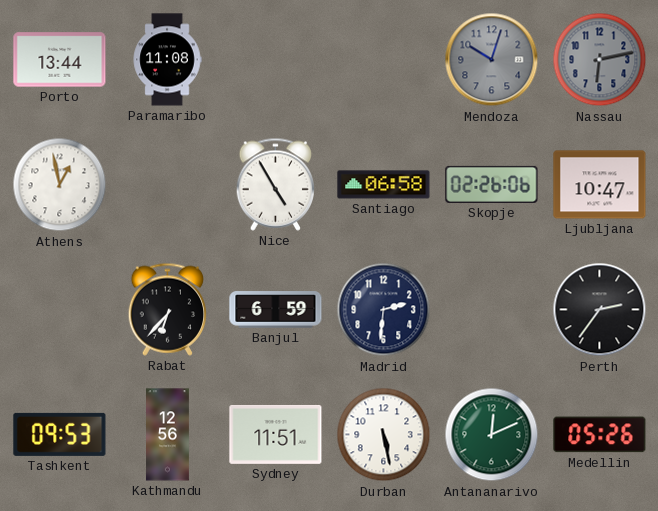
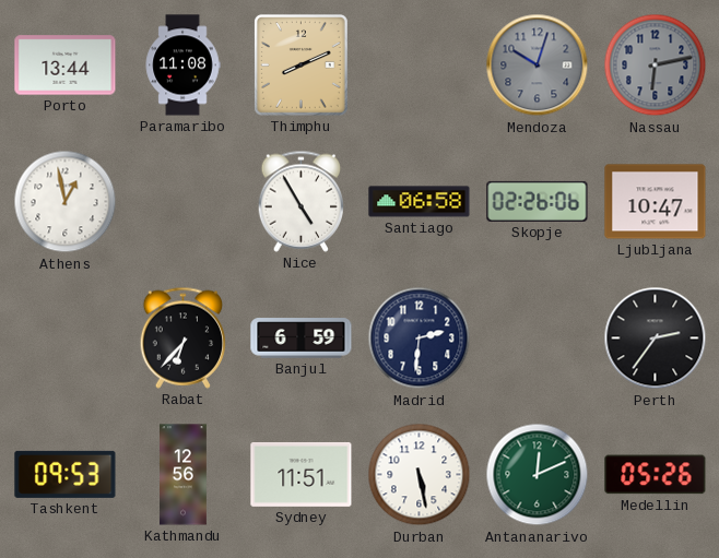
Thimphu: none -> 8:11
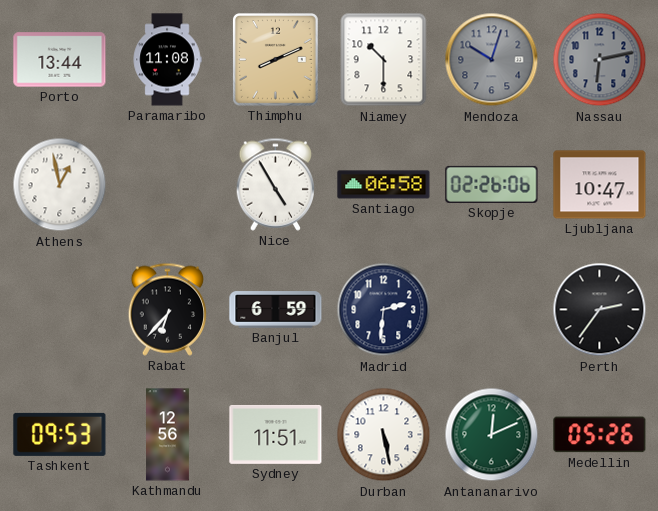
Niamey: none -> 10:30
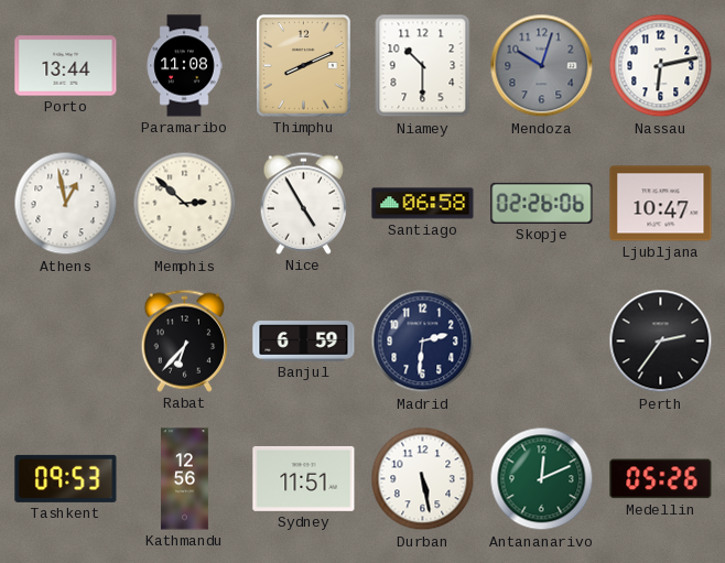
Nassau dial: grey -> white
Memphis: none -> 2:52
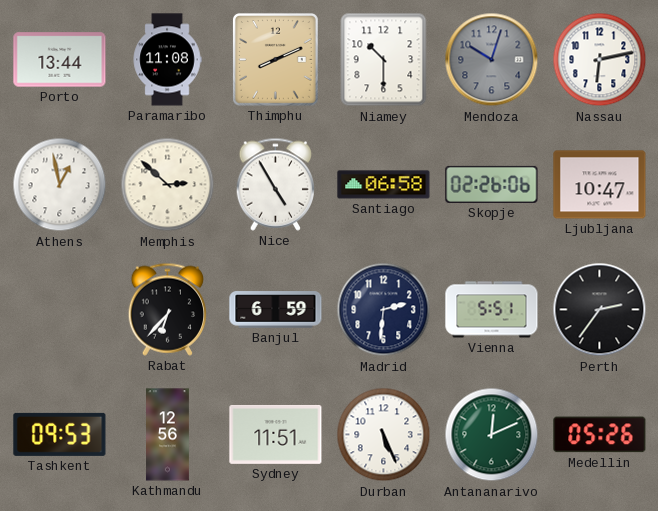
Vienna: none -> 5:51
Durban: 5:28 -> 5:26
